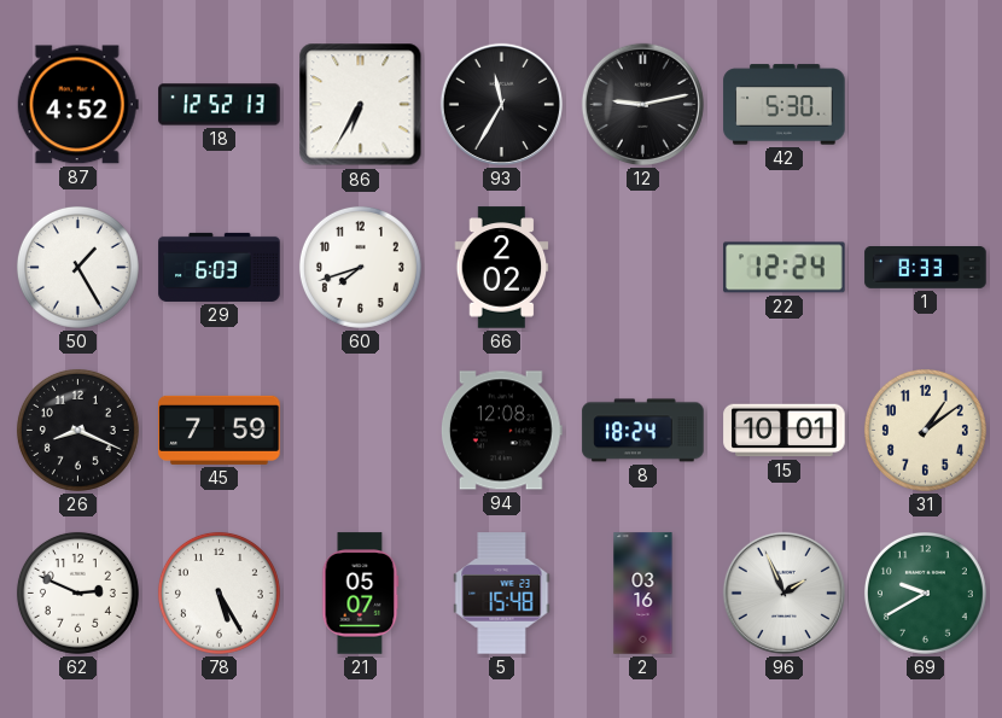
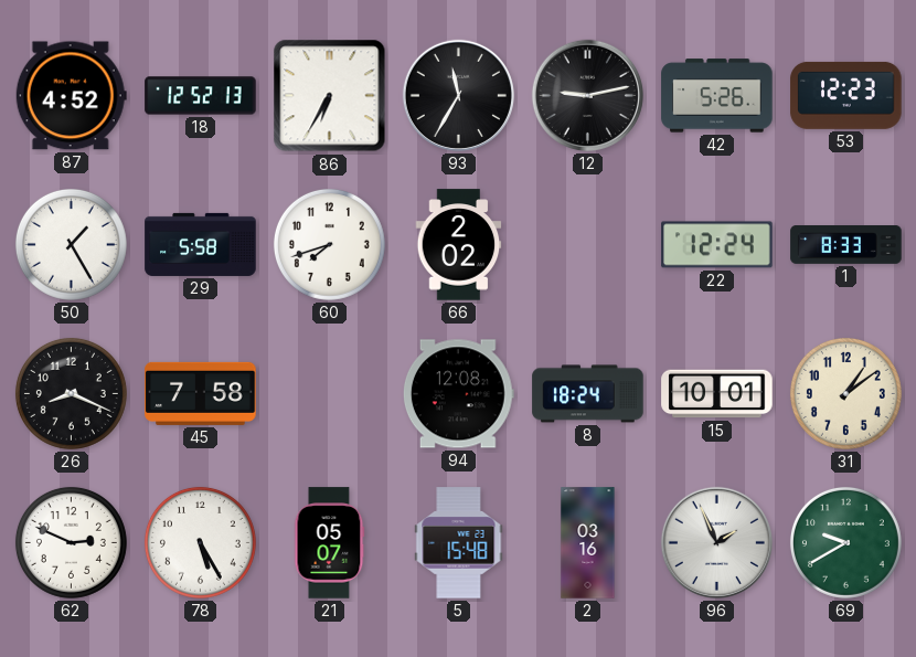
42: 5:30 -> 5:26
53: none -> 12:23
29: 6:03 -> 5:58
45: 7:59 -> 7:58
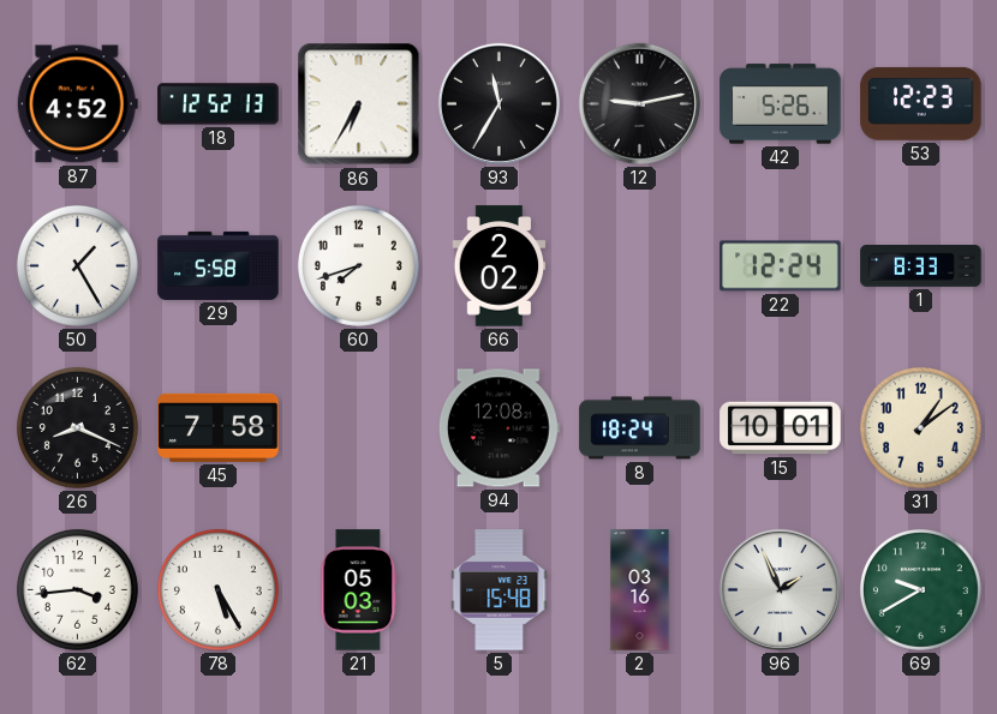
62: 2:49 -> 3:44
21: 05:07 -> 05:03
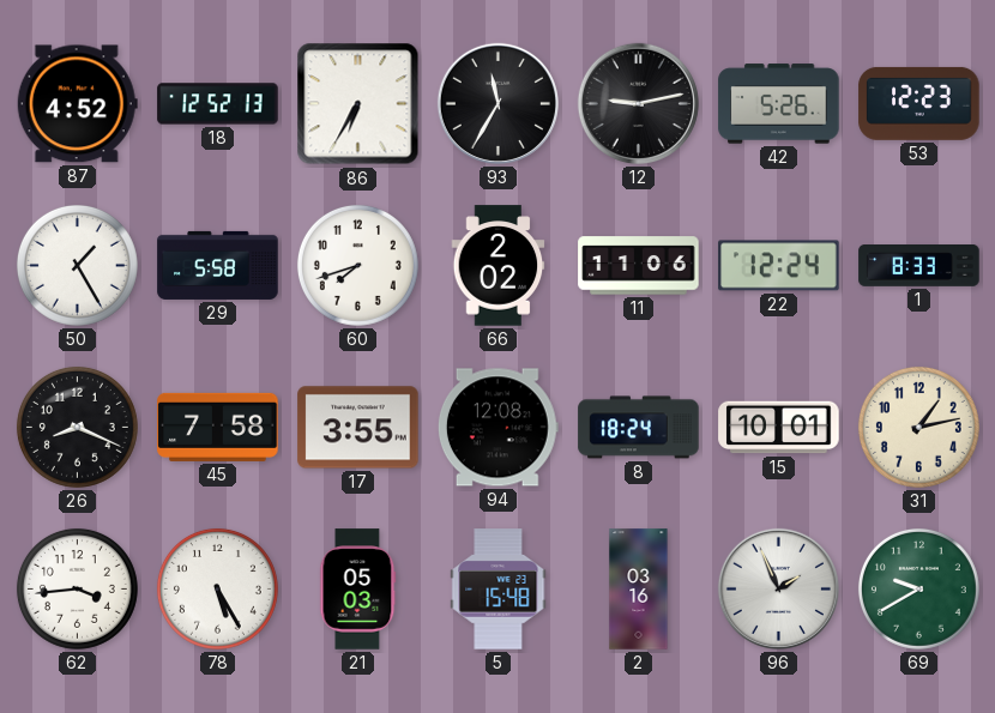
11: none -> 11:06
17: none -> 3:55
31: 1:09 -> 1:13
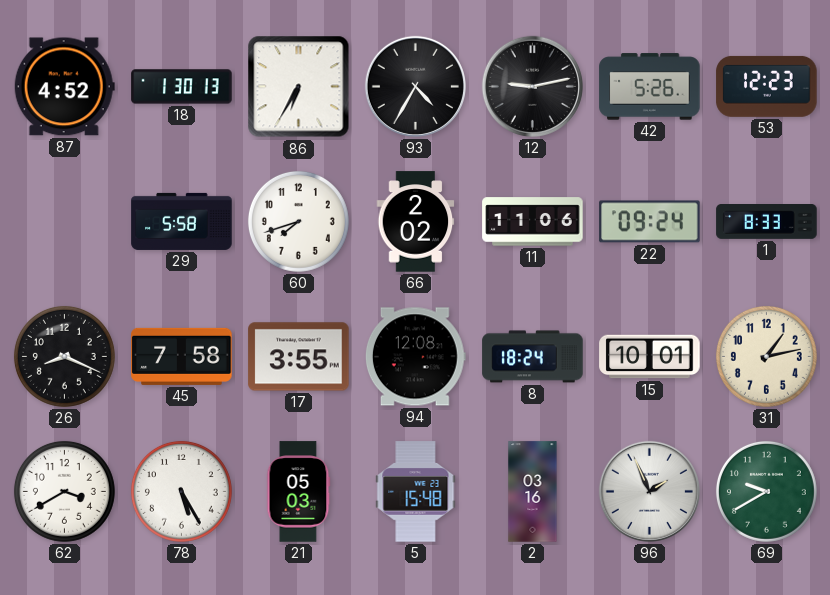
18: 12:52 -> 1:30
93: 11:35 -> 4:35
50: 1:25 -> none
22: 12:24 -> 09:24
62: 3:44 -> 3:40
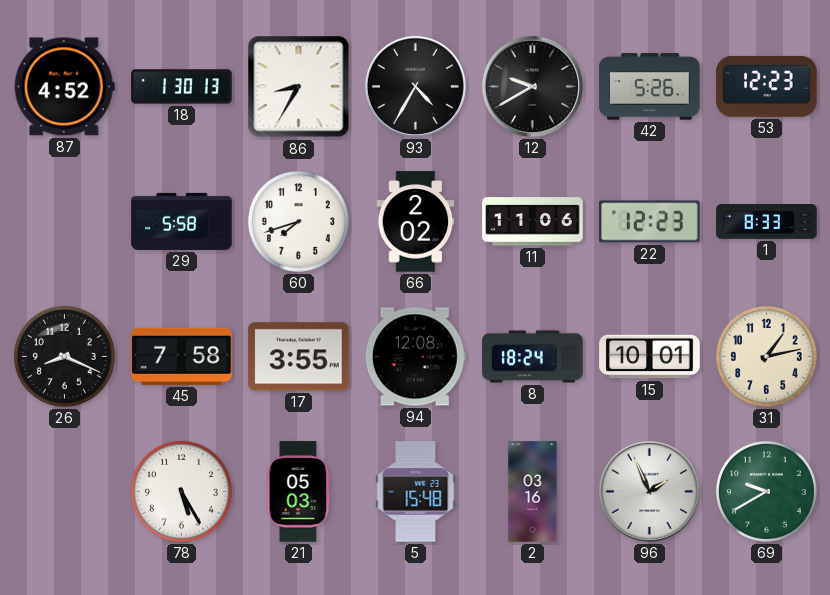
86: 6:35 -> 8:35
12: 9:13 -> 9:40
22: 09:24 -> 12:23
62: 3:40 -> none
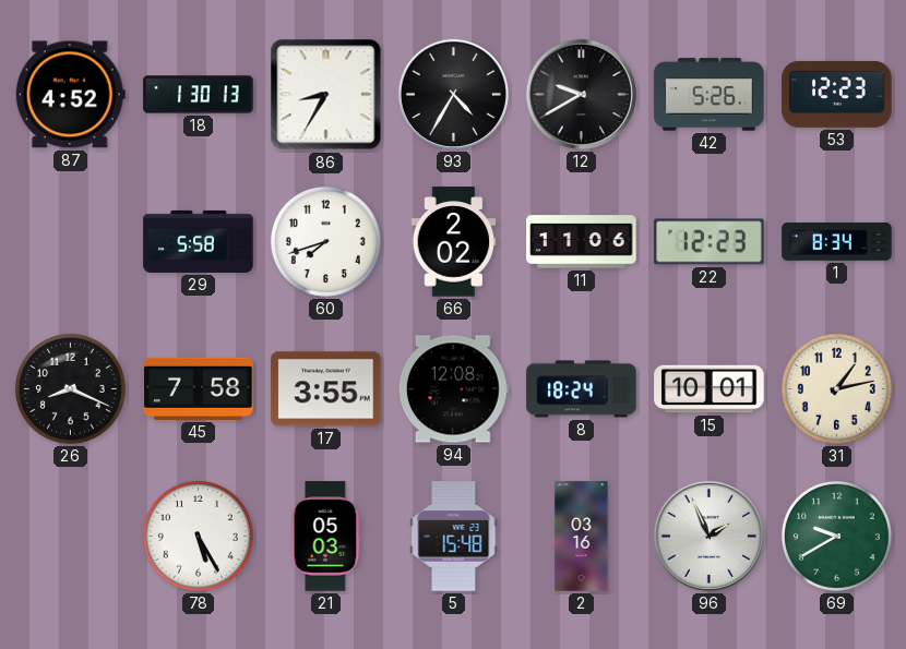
1: 8:33 -> 8:34
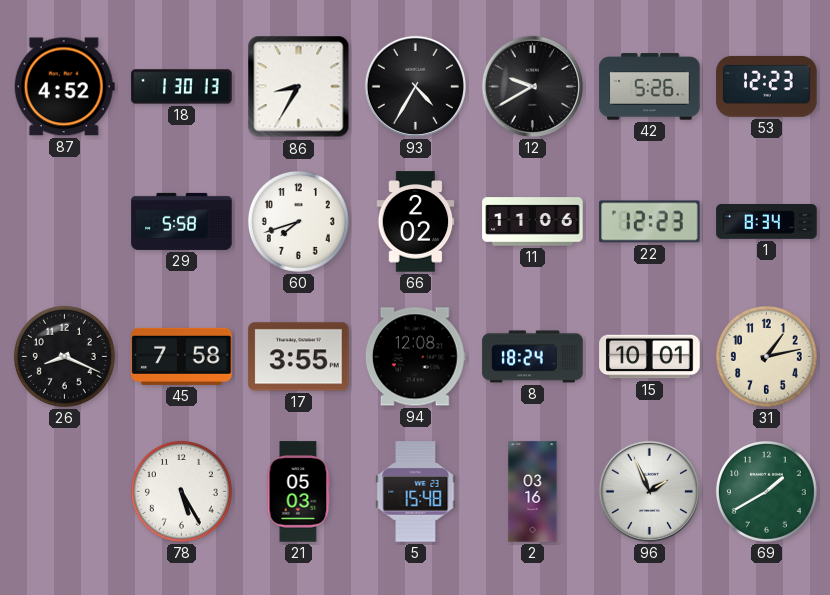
69: 9:40 -> 1:40
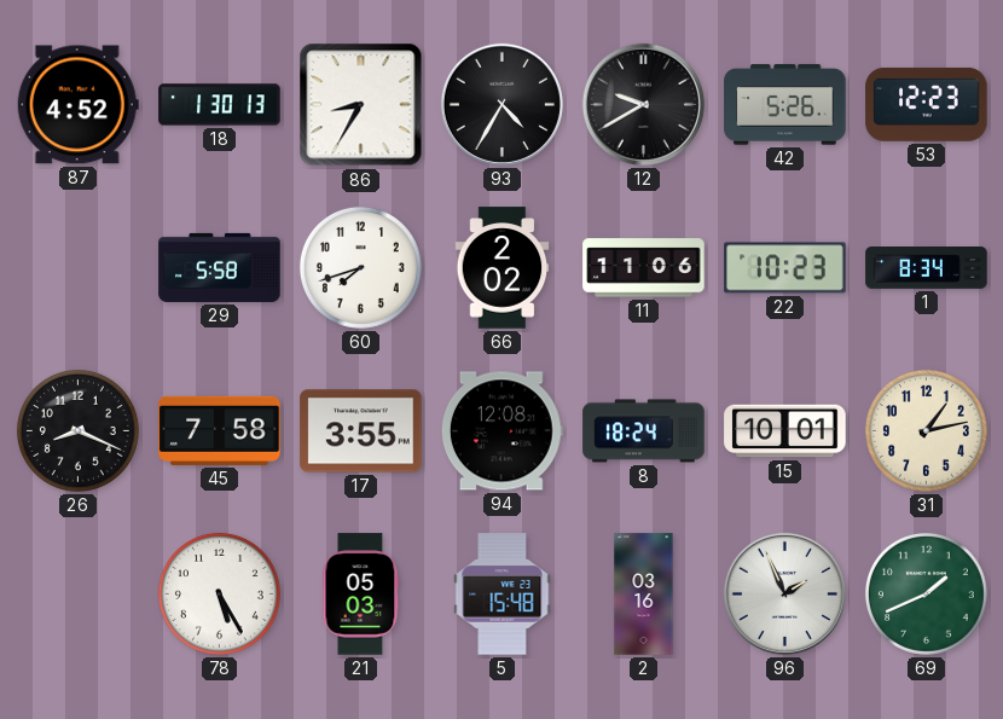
22: 12:23 -> 10:23
69: 1:40 -> 1:41
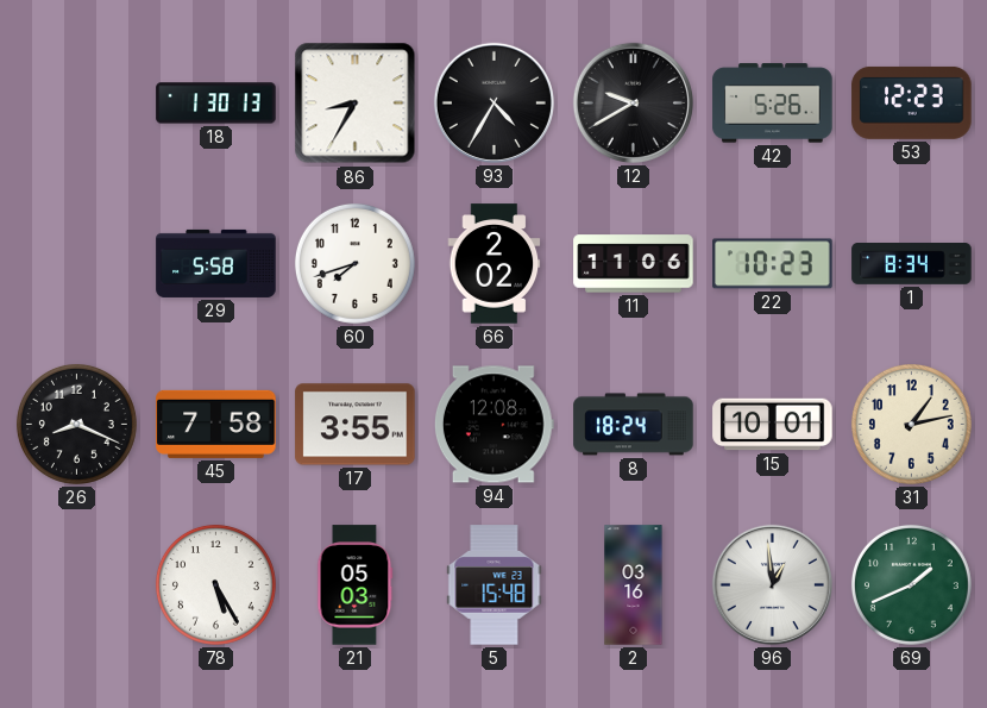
87: 4:52 -> none
96: 1:56 -> 12:59
